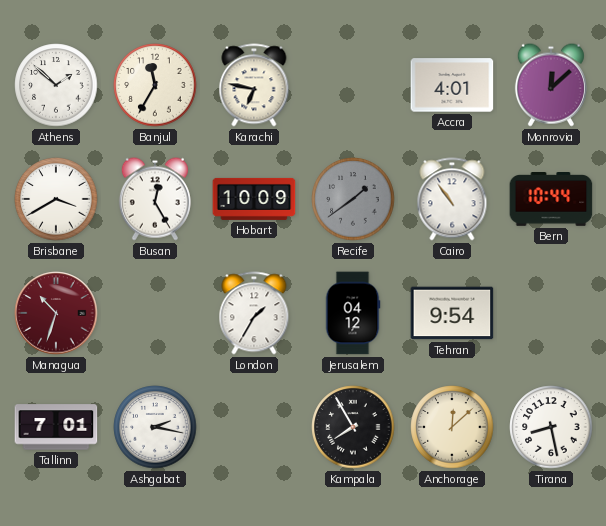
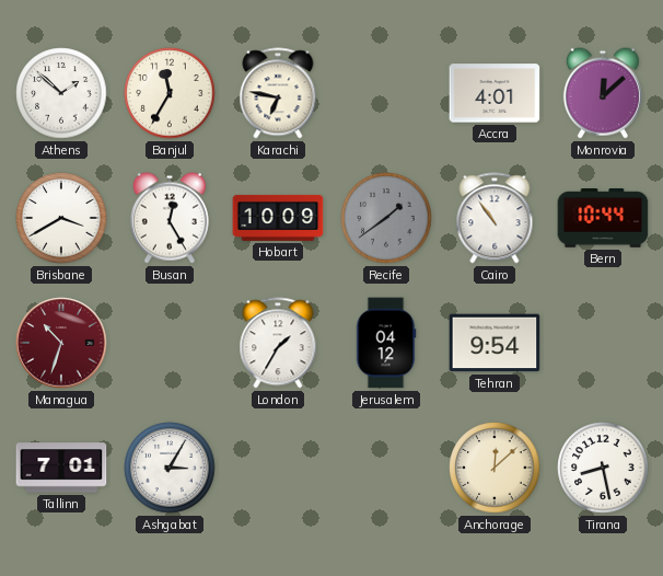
Ashgabat: 2:17 -> 3:05
Kampala: 7:55 -> none
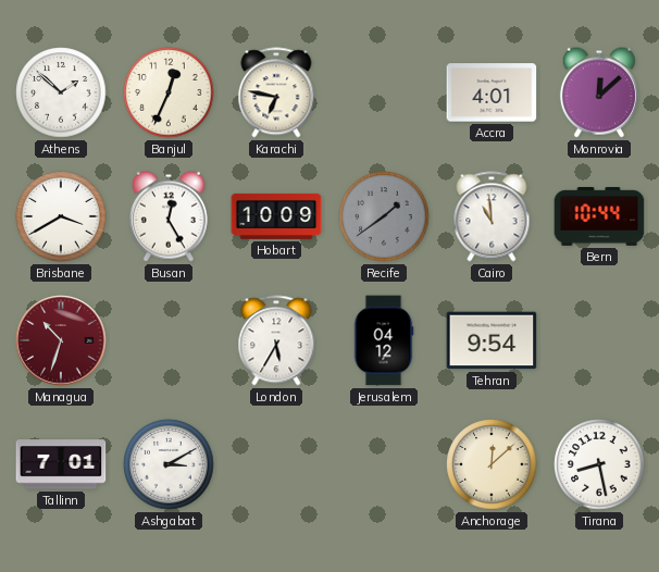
Banjul: 11:35 -> 12:34
Cairo: 10:54 -> 10:59
London: 1:35 -> 5:35
Ashgabat: 3:05 -> 3:10
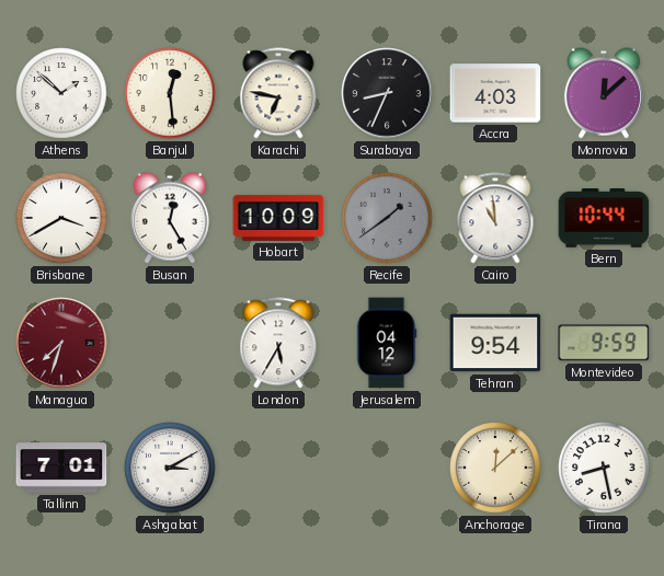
Banjul: 12:34 -> 12:29
Surabaya: none -> 8:34
Accra: 4:01 -> 4:03
Managua: 10:33 -> 7:33
Montevideo: none -> 9:59
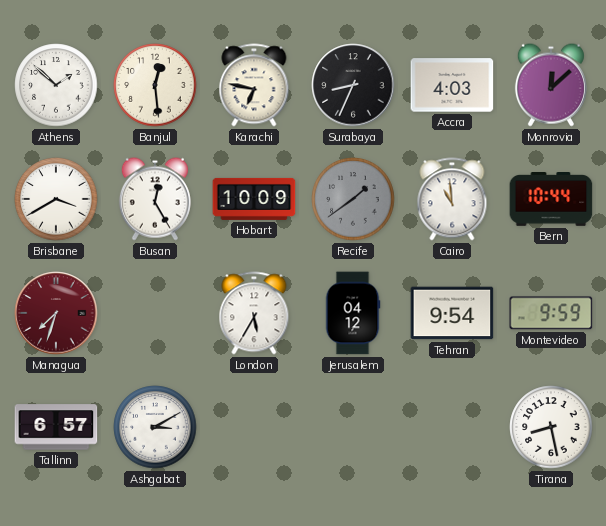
Tallinn: 7:01 -> 6:57
Anchorage: 12:08 -> none
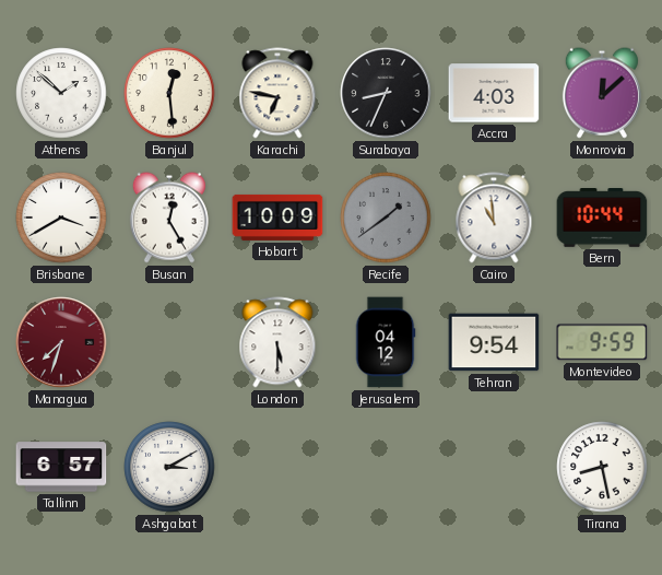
London: 5:35 -> 5:30
